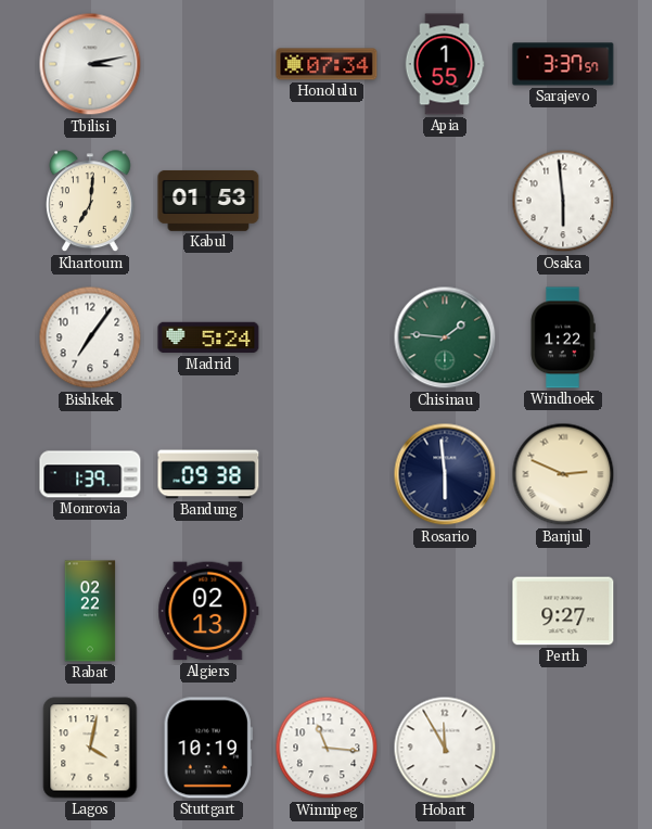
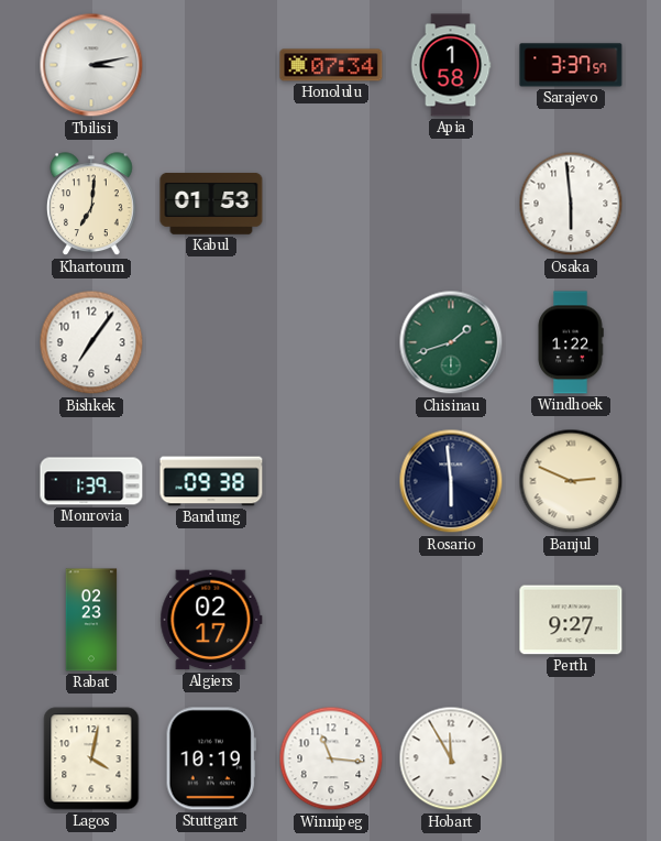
Apia: 1:55 -> 1:58
Madrid: 5:24 -> none
Chisinau: 1:46 -> 1:42
Rabat: 02:22 -> 02:23
Algiers: 02:13 -> 02:17
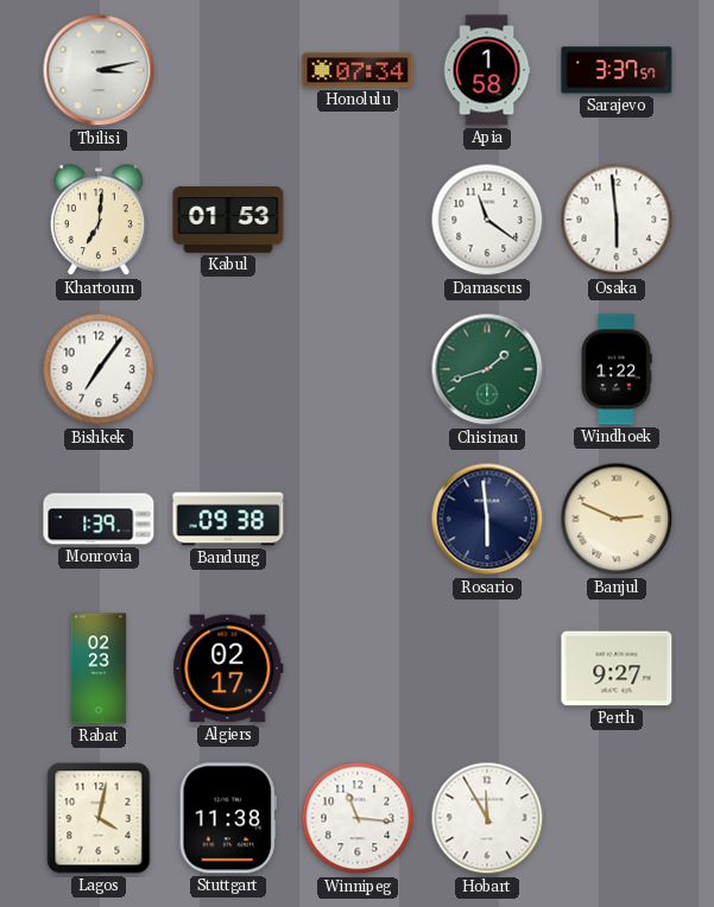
Damascus: none -> 11:21
Stuttgart: 10:19 -> 11:38
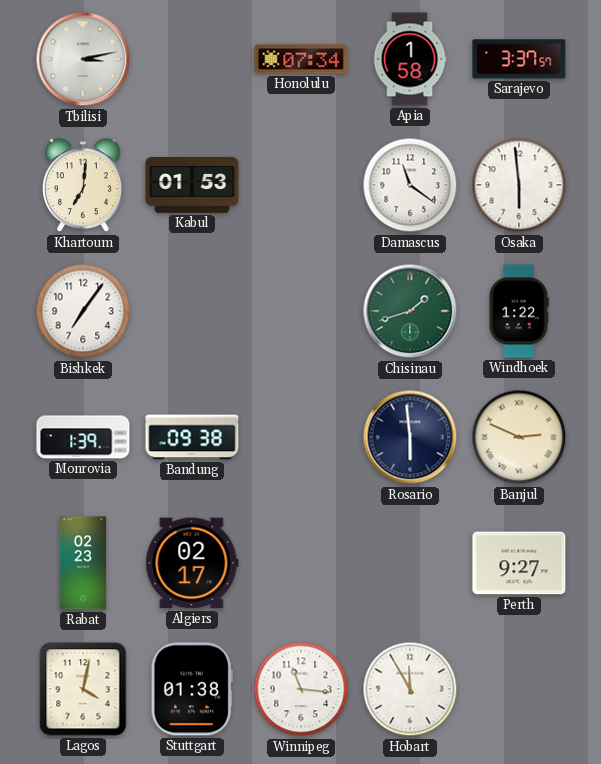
Stuttgart: 11:38 -> 01:38
